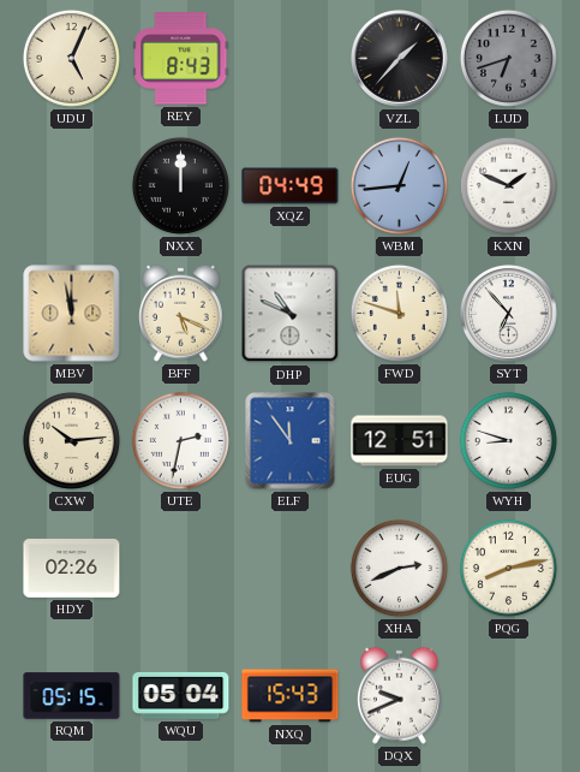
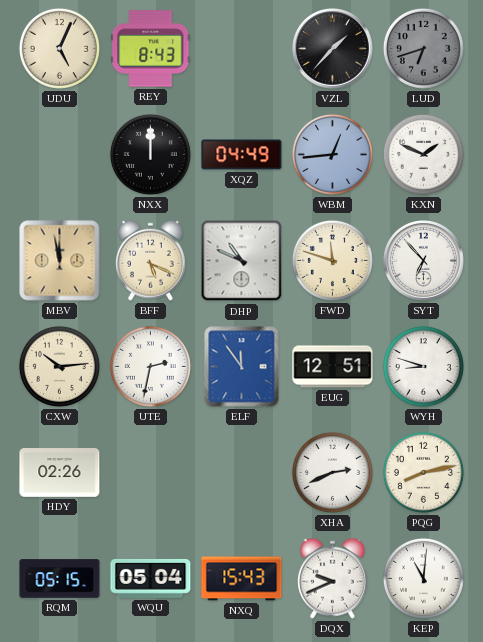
KEP: none -> 11:01
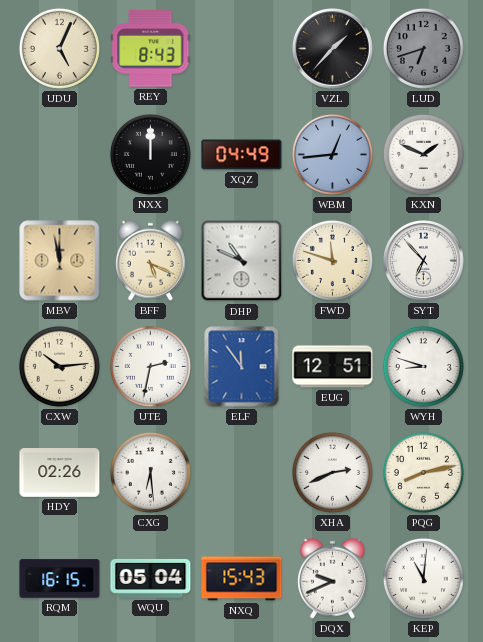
CXG: none -> 6:29
RQM: 05:15 -> 16:15
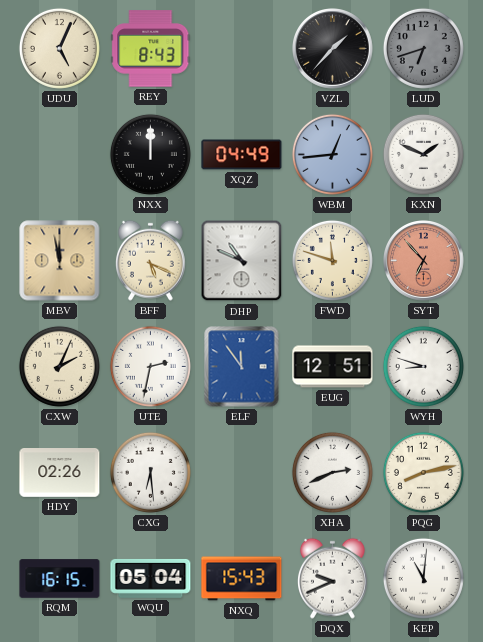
SYT dial: white -> salmon
CXW: 10:14 -> 2:04
